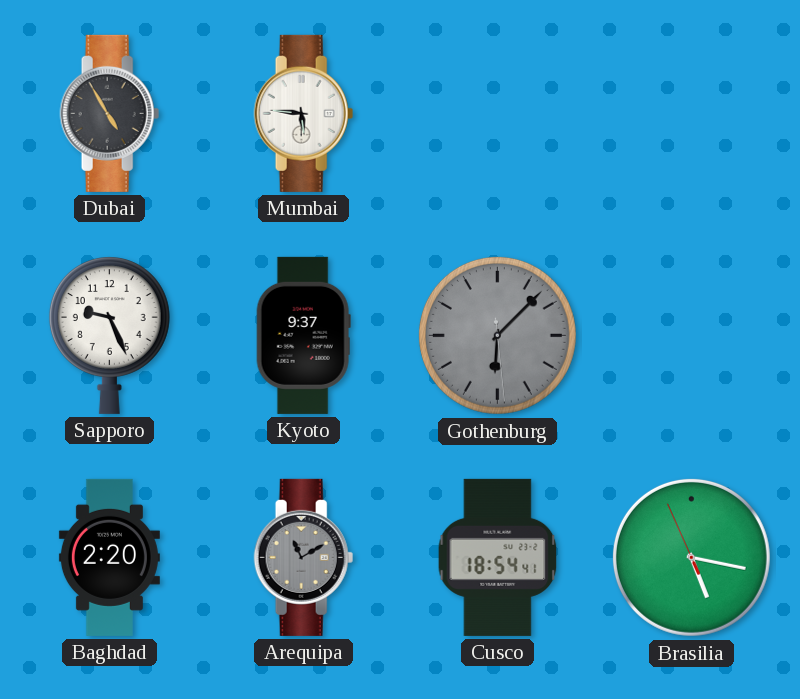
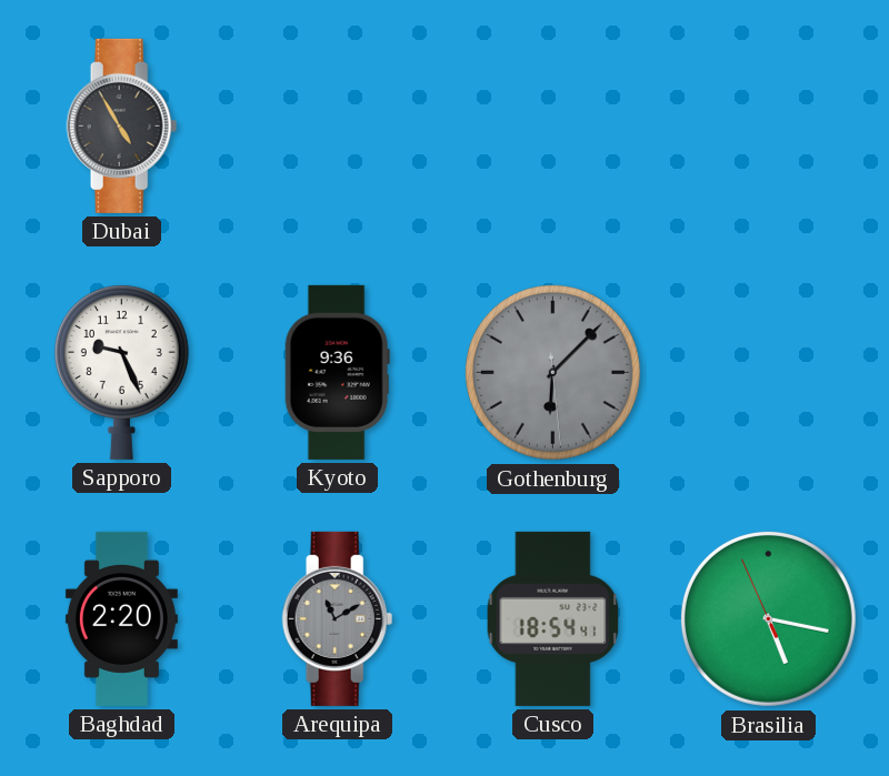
Mumbai: 5:46 -> none
Kyoto: 9:37 -> 9:36
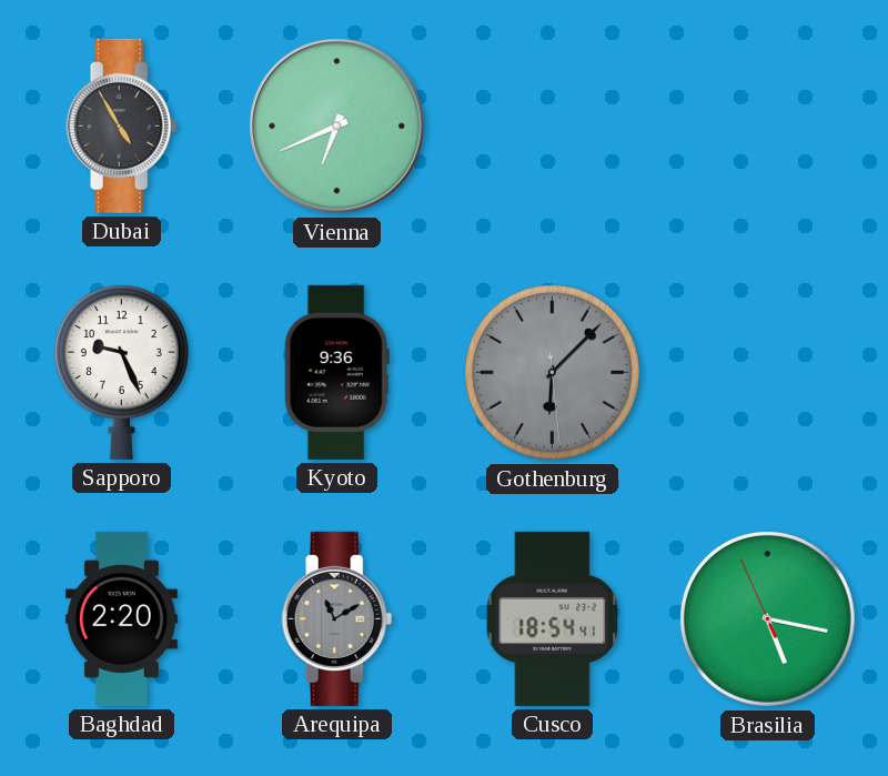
Vienna: none -> 6:41
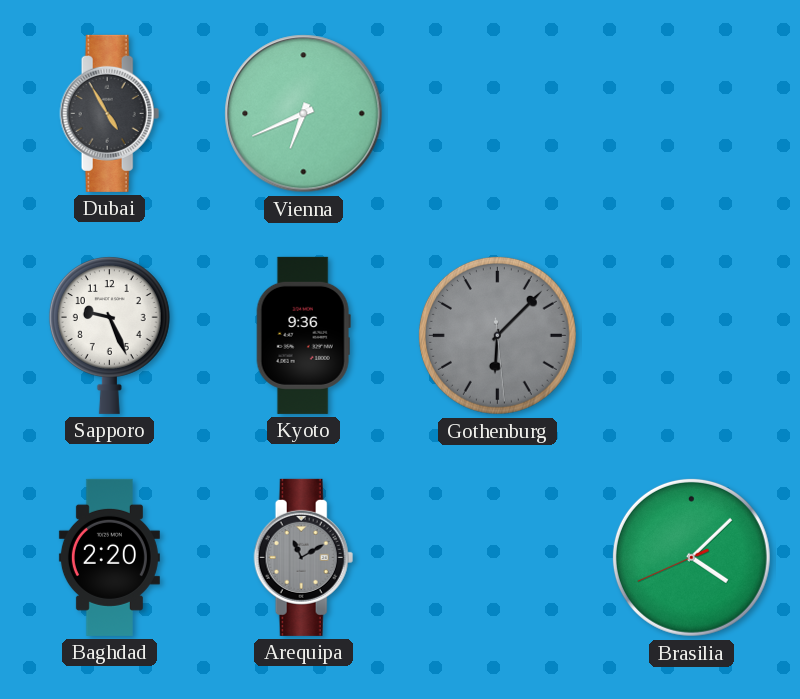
Cusco: 18:54 -> none
Brasilia: 5:16 -> 4:07
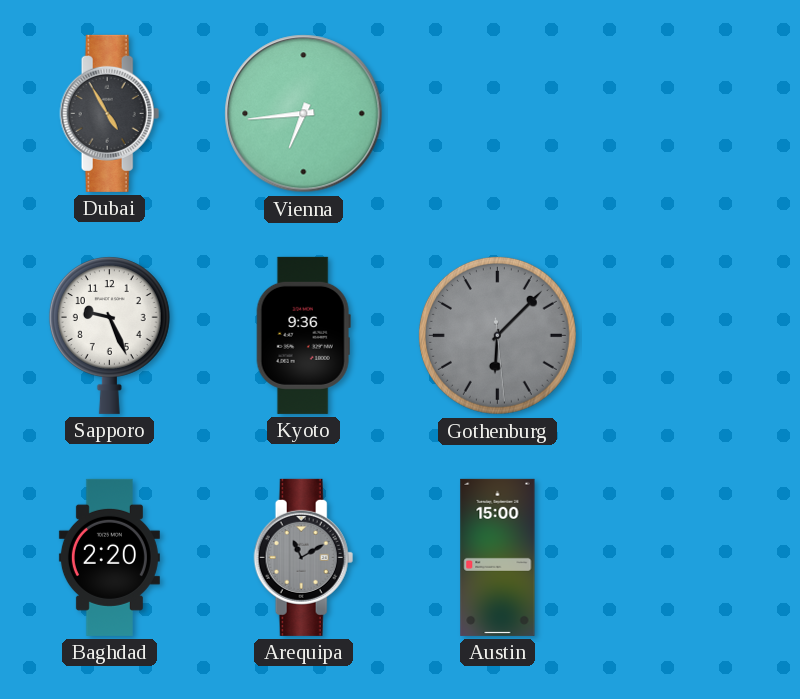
Vienna: 6:41 -> 6:44
Austin: none -> 15:00
Brasilia: 4:07 -> none
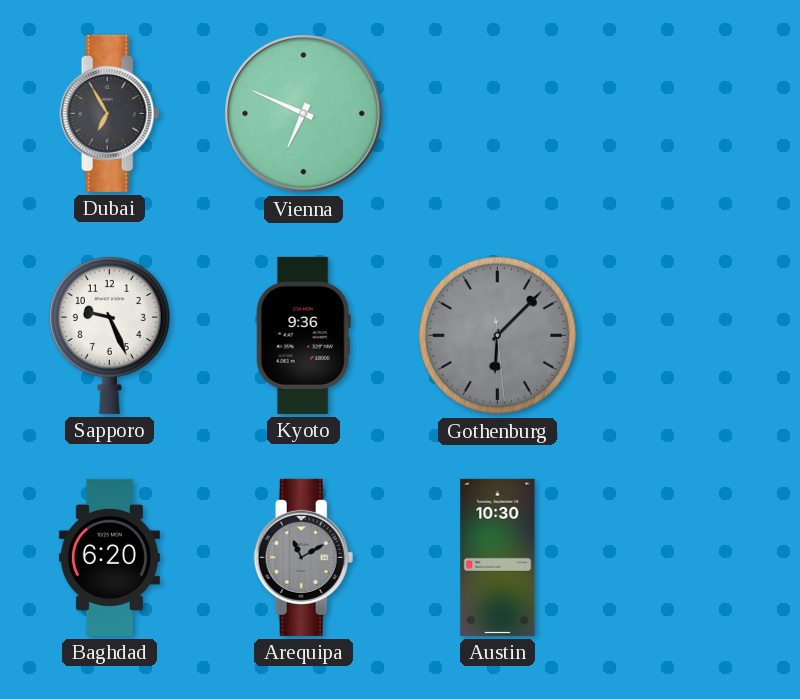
Dubai: 4:55 -> 6:55
Vienna: 6:44 -> 6:49
Baghdad: 2:20 -> 6:20
Austin: 15:00 -> 10:30
